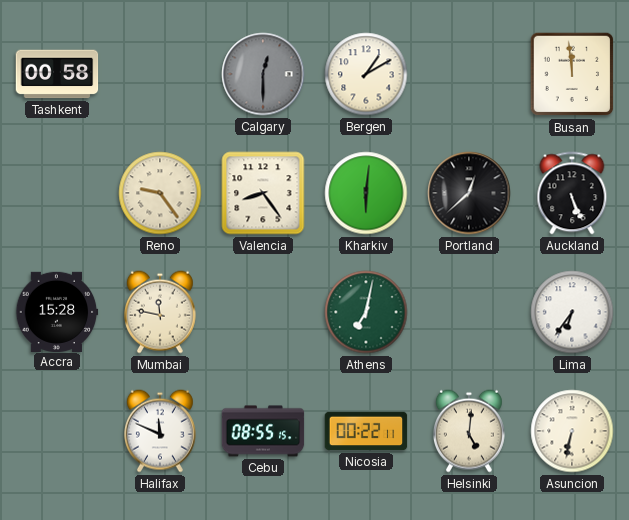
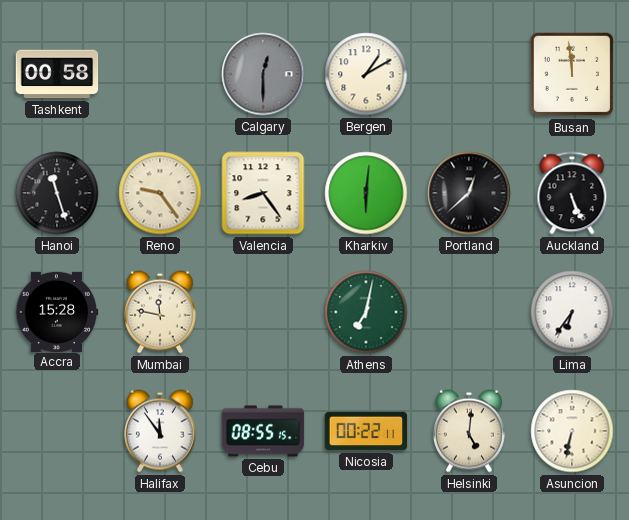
Hanoi: none -> 11:27
Halifax: 11:49 -> 11:54
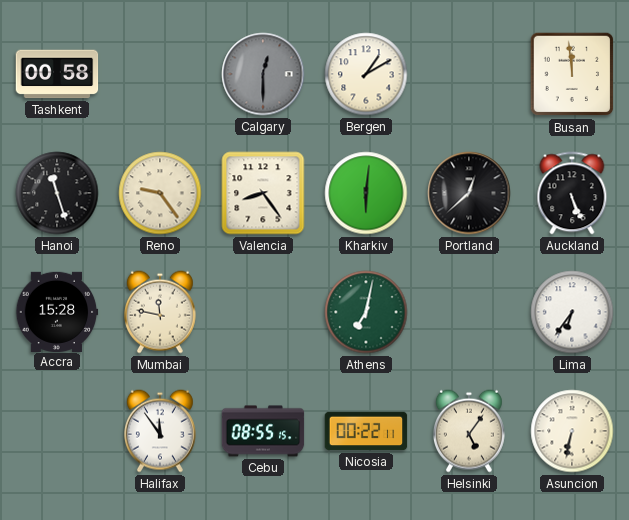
Helsinki: 5:01 -> 5:06
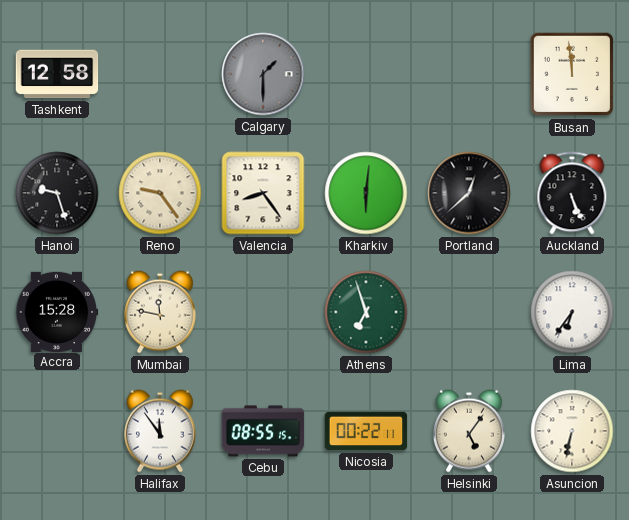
Tashkent: 00:58 -> 12:58
Calgary: 12:30 -> 1:30
Bergen: 1:10 -> none
Hanoi: 11:27 -> 9:27
Athens: 7:02 -> 6:57
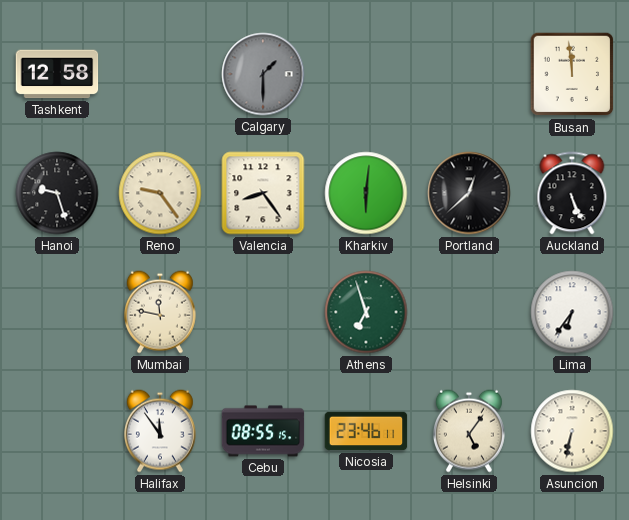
Accra: 15:28 -> none
Nicosia: 00:22 -> 23:46
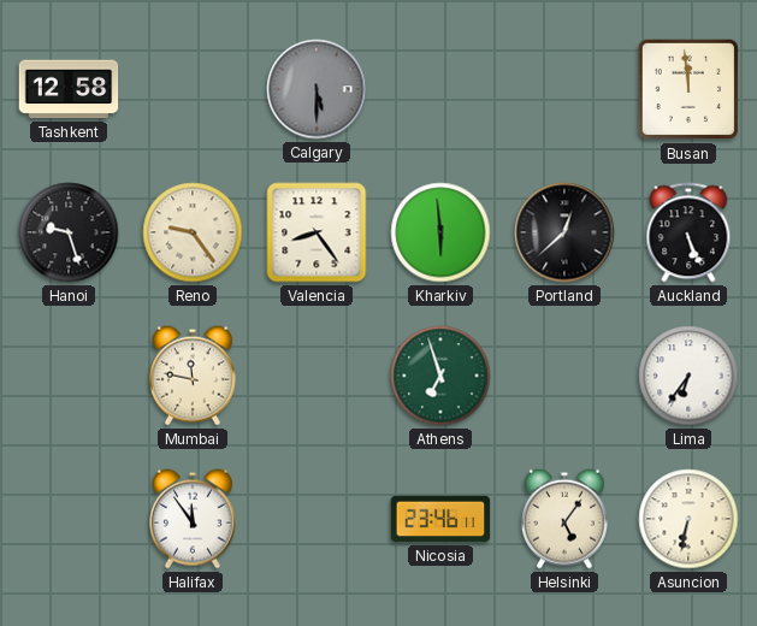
Calgary: 1:30 -> 5:30
Kharkiv: 6:01 -> 5:59
Cebu: 08:55 -> none
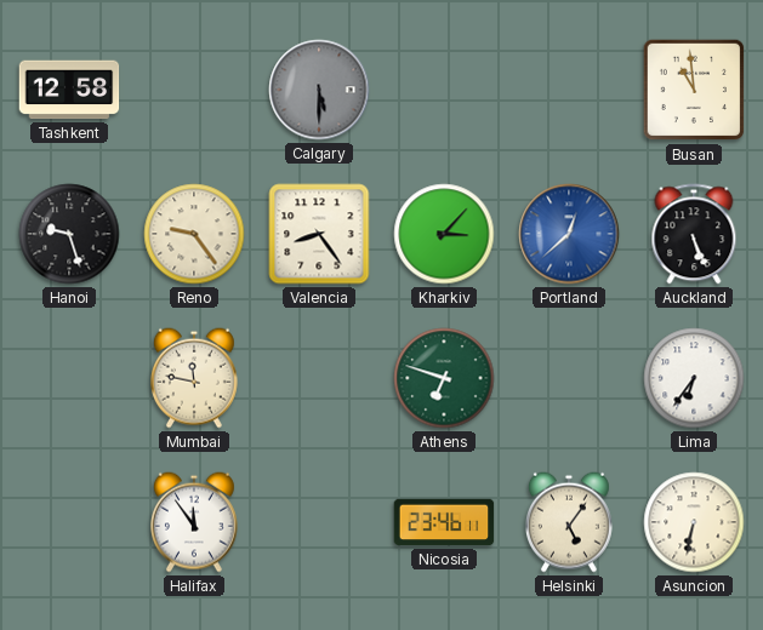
Busan: 11:59 -> 10:59
Kharkiv: 5:59 -> 3:07
Portland dial: black -> blue
Athens: 6:57 -> 6:48
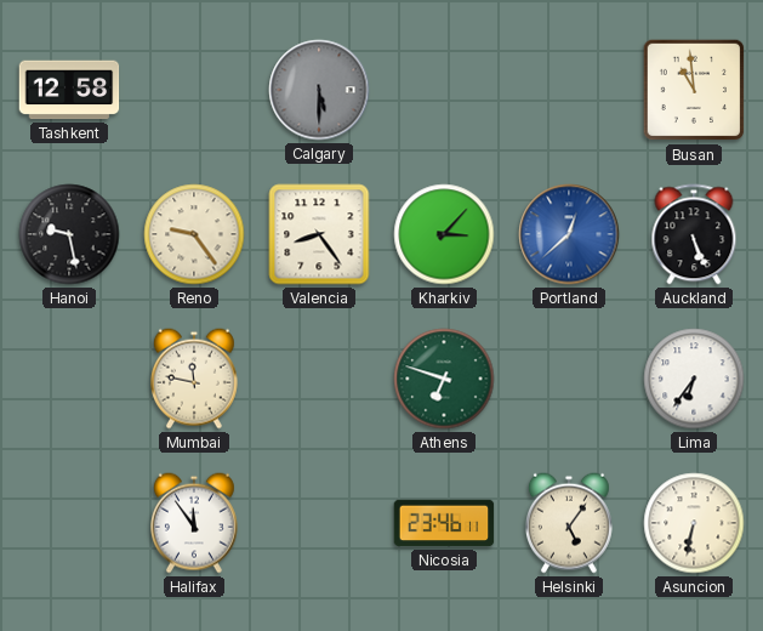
Hanoi: 9:27 -> 9:28
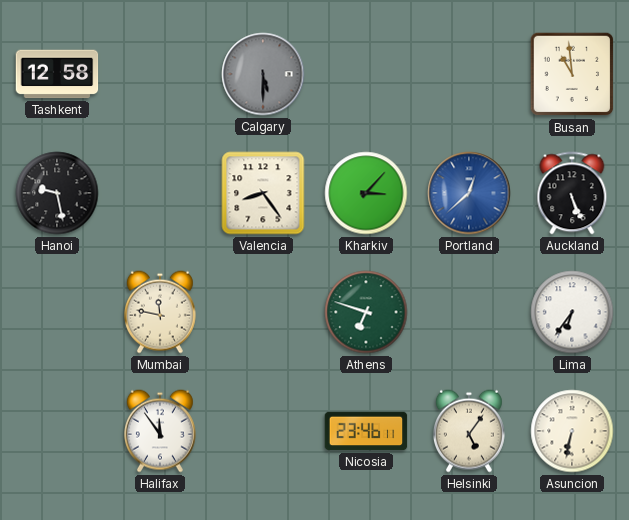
Reno: 9:24 -> none
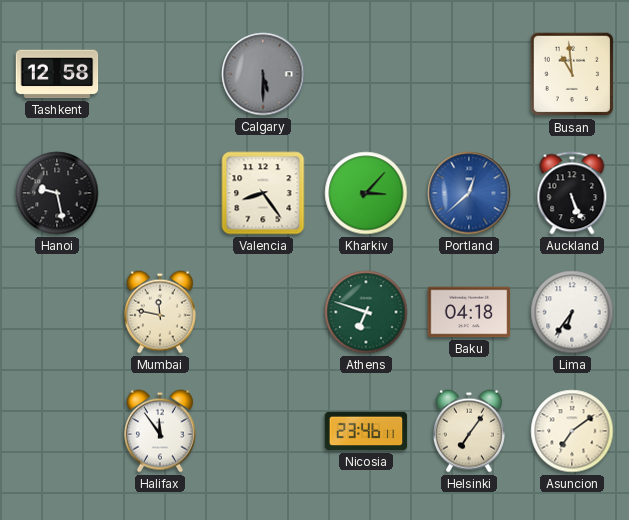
Baku: none -> 04:18
Helsinki: 5:06 -> 7:06
Asuncion: 6:32 -> 7:09
